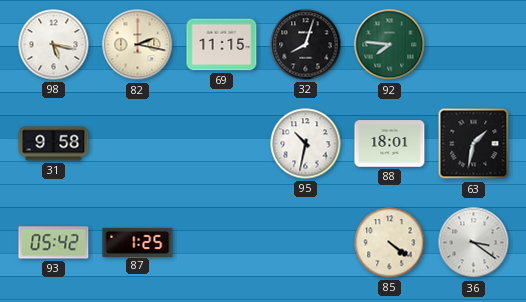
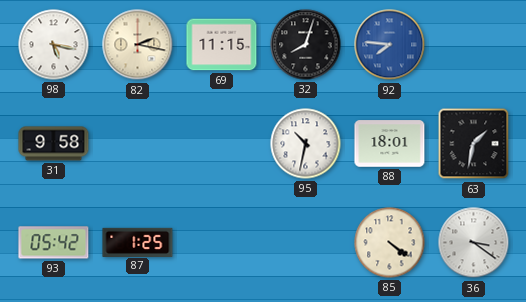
92 dial: green -> blue
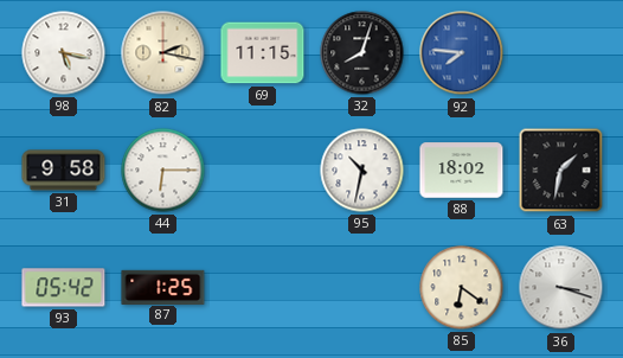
44: none -> 6:15
88: 18:01 -> 18:02
85: 4:21 -> 6:21
36: 3:21 -> 3:18
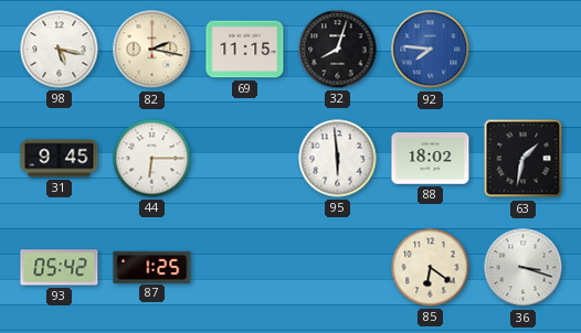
31: 9:58 -> 9:45
95: 10:32 -> 5:59
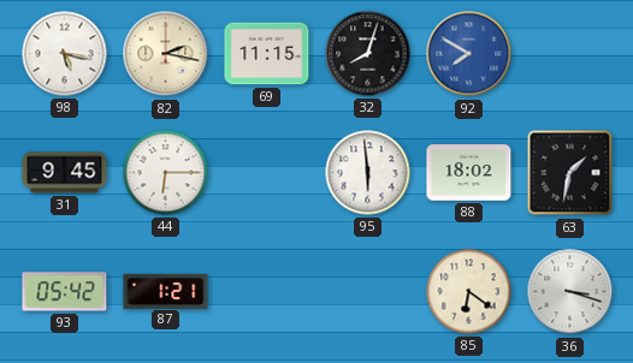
92: 7:46 -> 7:50
87: 1:25 -> 1:21
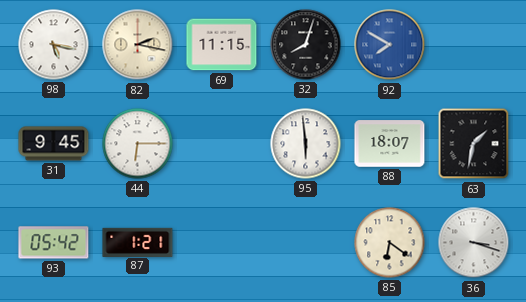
88: 18:02 -> 18:07
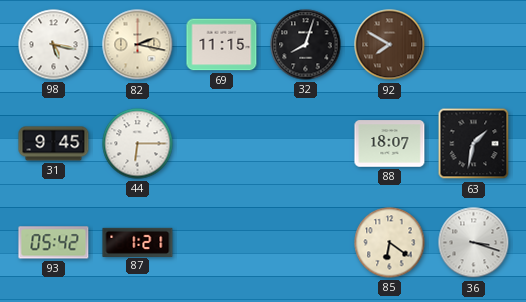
92 dial: blue -> brown
95: 5:59 -> none
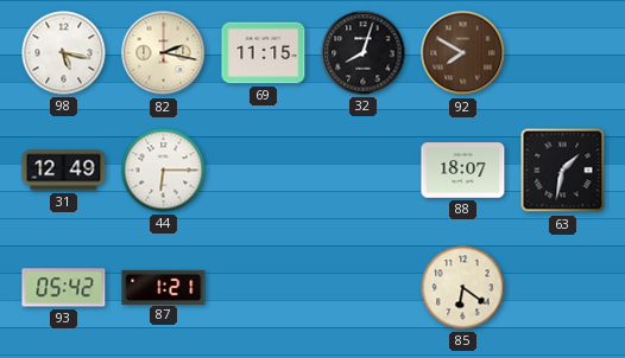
31: 9:45 -> 12:49
36: 3:18 -> none
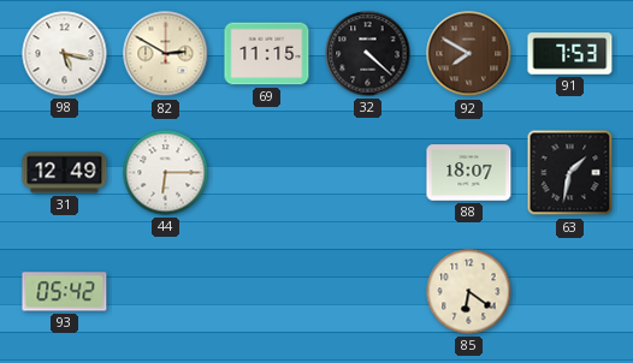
82: 2:17 -> 2:50
32: 8:03 -> 4:22
91: none -> 7:53
87: 1:21 -> none
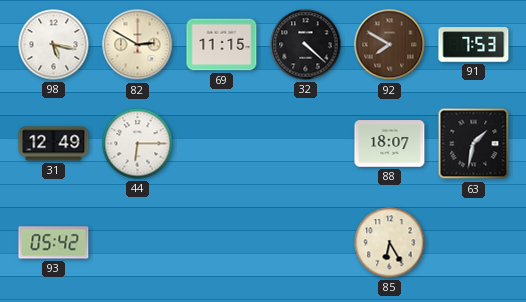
85: 6:21 -> 6:25
